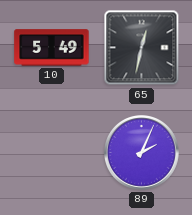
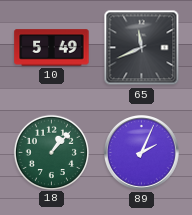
65: 12:32 -> 11:41
18: none -> 1:07
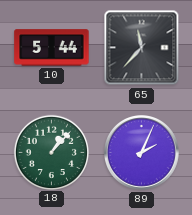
10: 5:49 -> 5:44
65: 11:41 -> 11:37
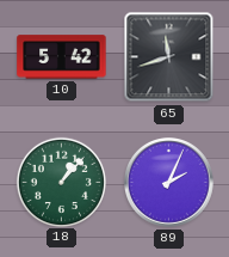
10: 5:44 -> 5:42
65: 11:37 -> 11:42
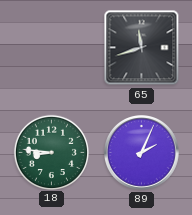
10: 5:42 -> none
18: 1:07 -> 8:46
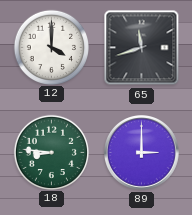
12: none -> 4:00
89: 2:04 -> 3:00
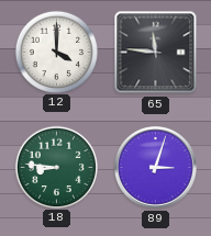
65: 11:42 -> 11:46
89: 3:00 -> 3:03
